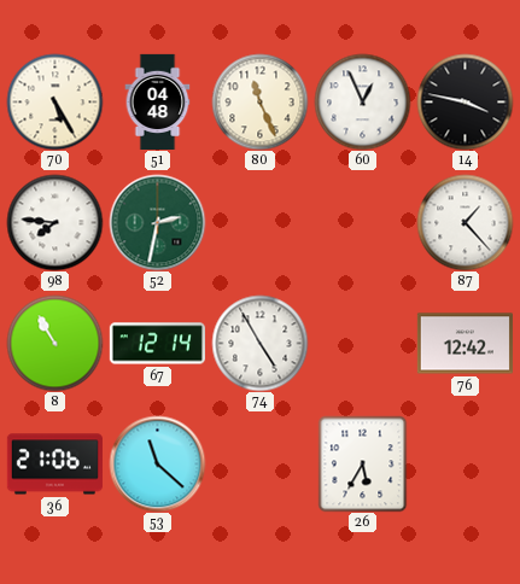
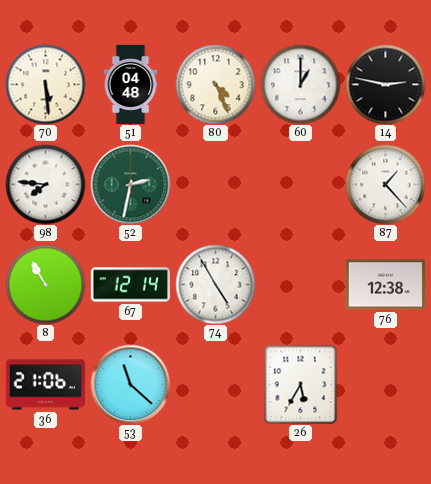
70: 5:25 -> 5:29
80: 11:26 -> 4:26
60: 12:56 -> 1:00
14: 3:47 -> 2:47
76: 12:42 -> 12:38
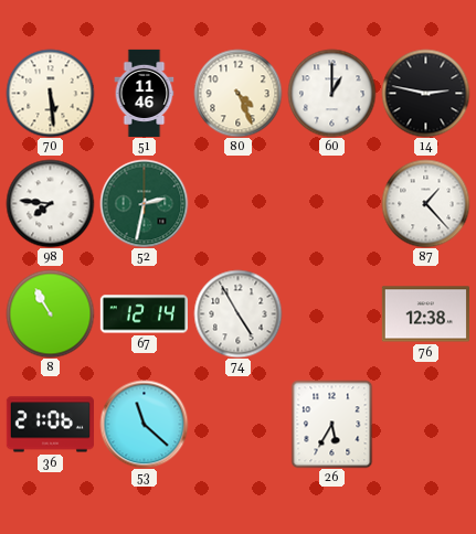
51: 04:48 -> 11:46
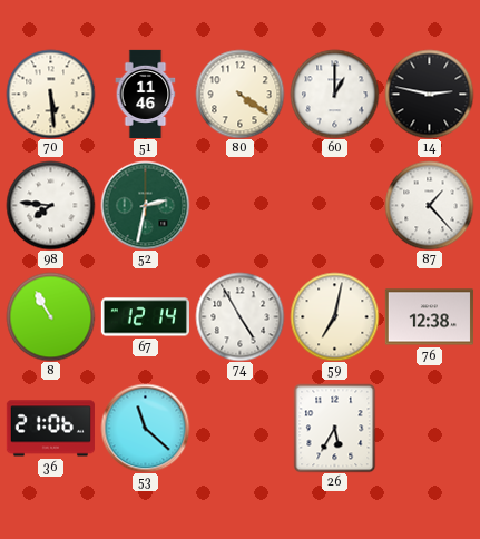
80: 4:26 -> 4:21
59: none -> 7:02
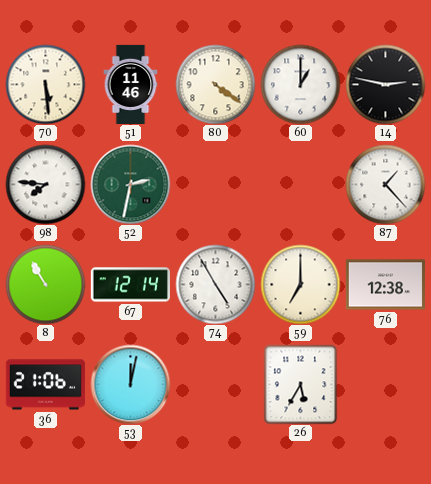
59: 7:02 -> 7:00
53: 11:22 -> 12:02
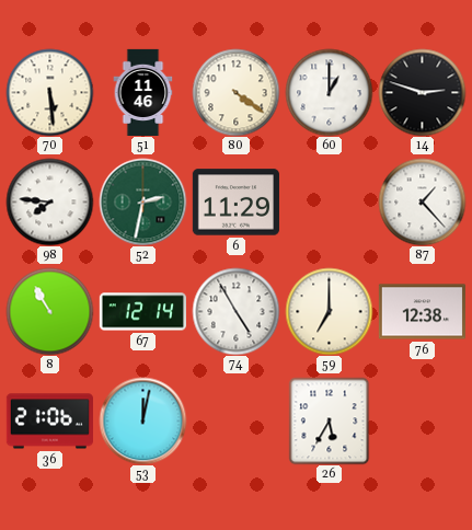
14: 2:47 -> 2:48
6: none -> 11:29
